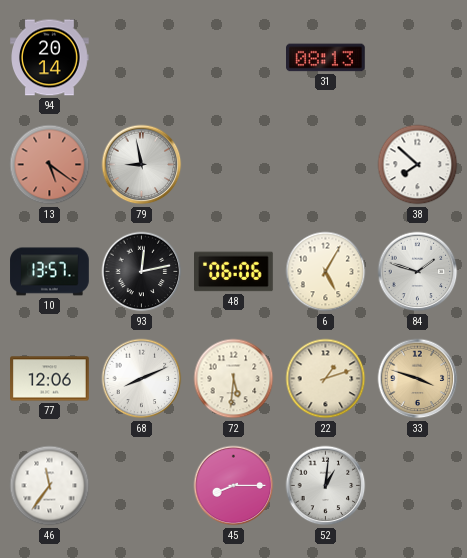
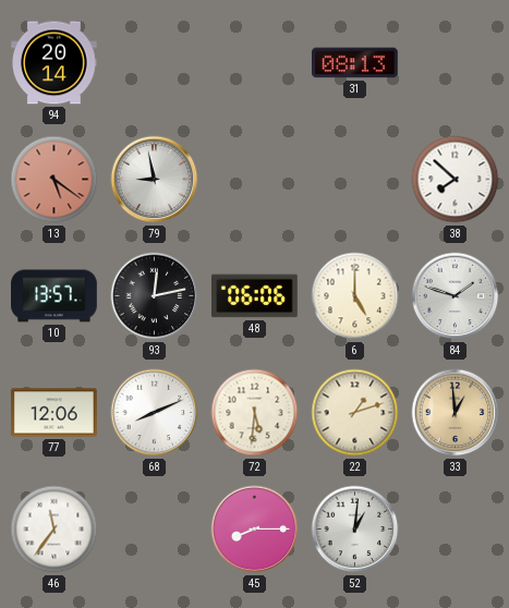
6: 5:05 -> 5:00
33: 3:48 -> 12:59
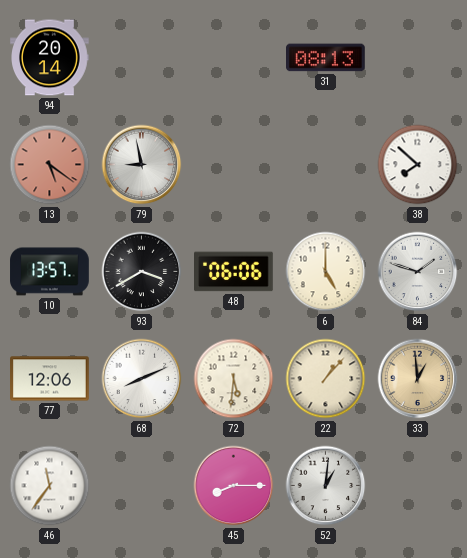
93: 12:13 -> 3:40
22: 1:12 -> 1:07
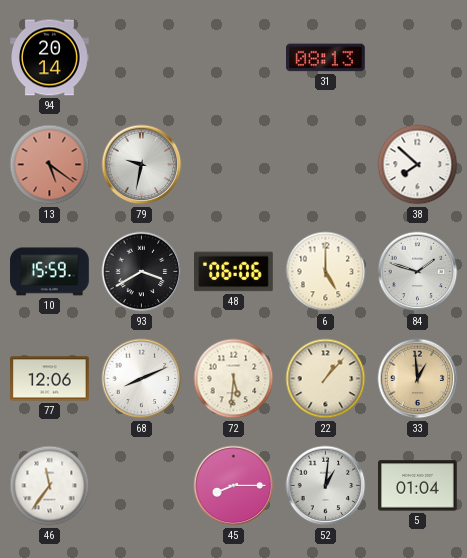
79: 8:58 -> 9:32
10: 13:57 -> 15:59
5: none -> 01:04
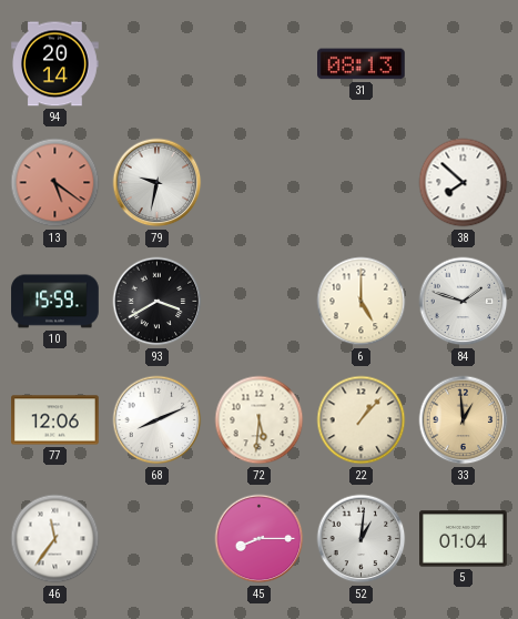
48: 06:06 -> none
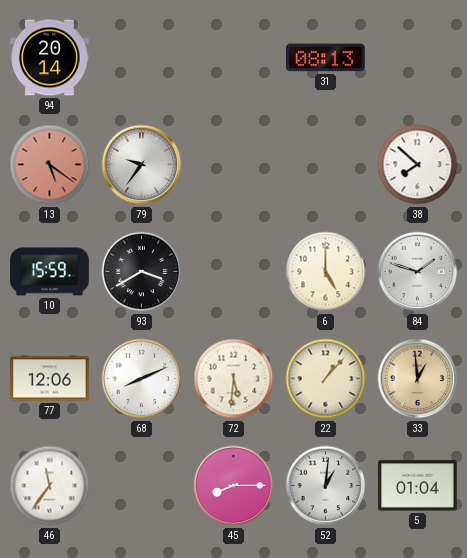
79: 9:32 -> 9:36
